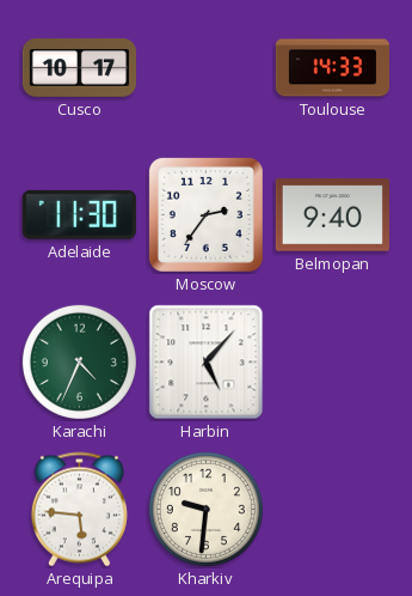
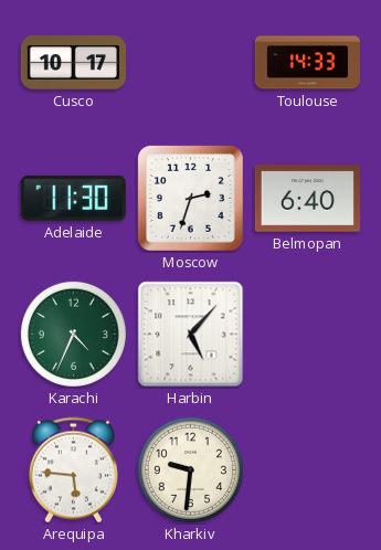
Moscow: 2:36 -> 2:33
Belmopan: 9:40 -> 6:40
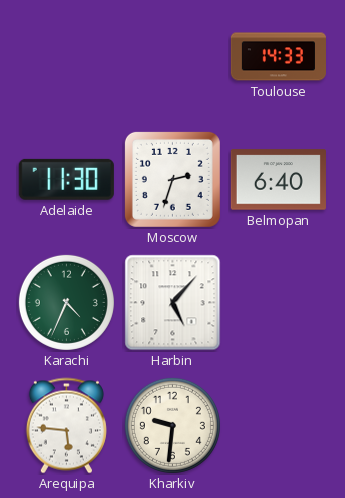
Cusco: 10:17 -> none
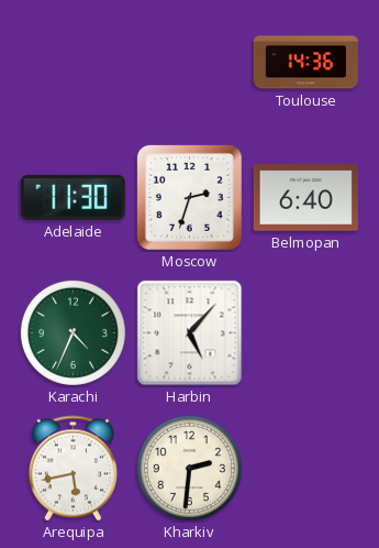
Toulouse: 14:33 -> 14:36
Arequipa: 5:46 -> 5:43
Kharkiv: 9:31 -> 2:31
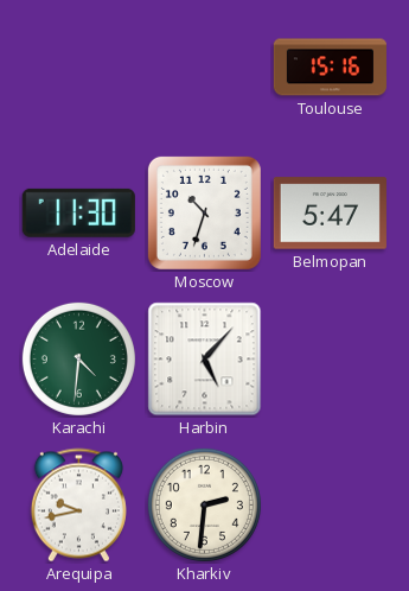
Toulouse: 14:36 -> 15:16
Moscow: 2:33 -> 10:33
Belmopan: 6:40 -> 5:47
Karachi: 4:34 -> 4:31
Arequipa: 5:43 -> 9:43
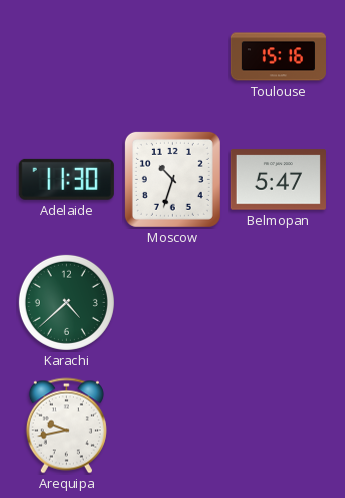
Karachi: 4:31 -> 4:38
Harbin: 5:07 -> none
Kharkiv: 2:31 -> none
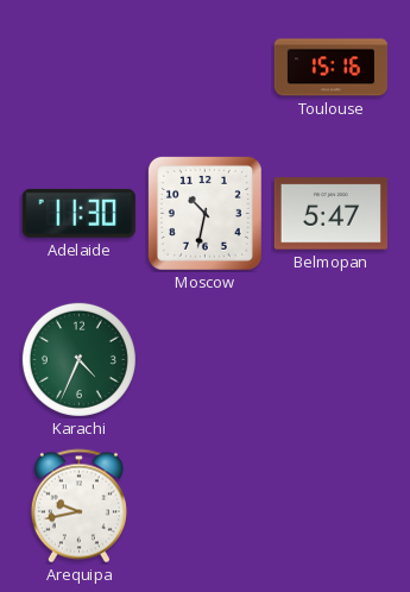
Moscow: 10:33 -> 10:32
Karachi: 4:38 -> 4:34
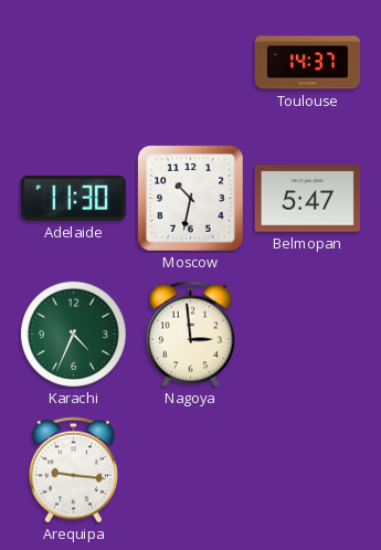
Toulouse: 15:16 -> 14:37
Nagoya: none -> 2:59
Arequipa: 9:43 -> 9:16
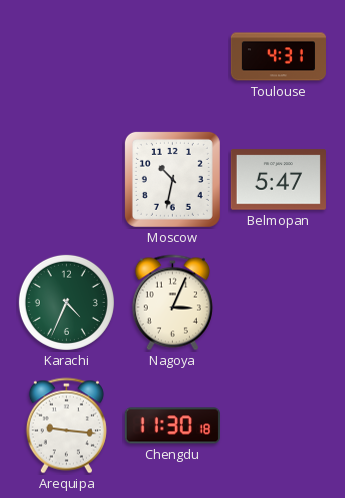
Toulouse: 14:37 -> 4:31
Adelaide: 11:30 -> none
Nagoya: 2:59 -> 3:04
Chengdu: none -> 11:30
